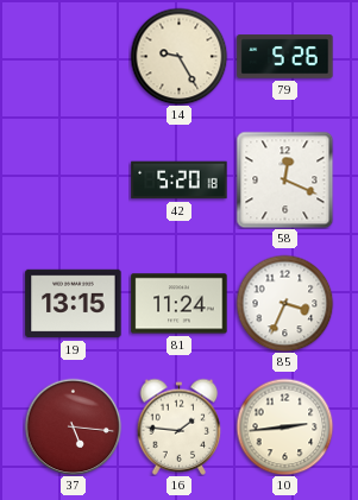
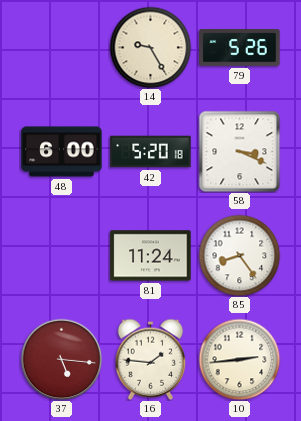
48: none -> 6:00
58: 12:19 -> 3:19
19: 13:15 -> none
85: 3:34 -> 8:24
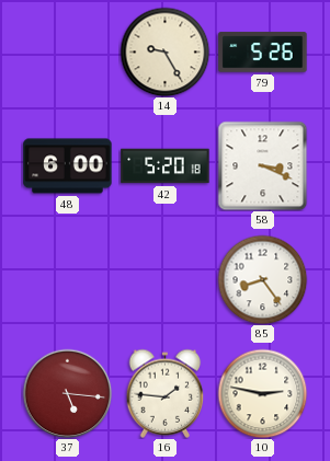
81: 11:24 -> none
10: 2:44 -> 2:47
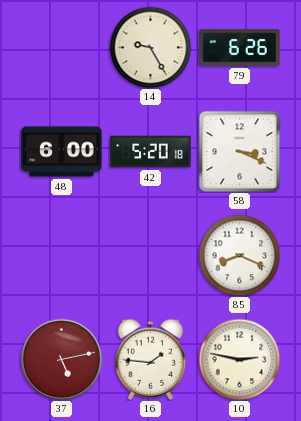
79: 5:26 -> 6:26
85: 8:24 -> 8:19
37: 5:16 -> 5:13
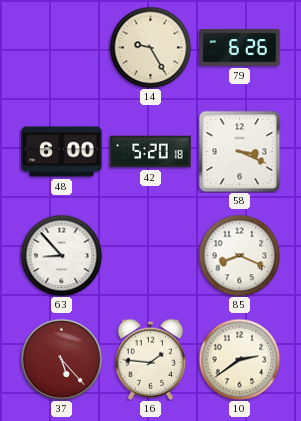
63: none -> 8:53
37: 5:13 -> 5:23
10: 2:47 -> 2:39
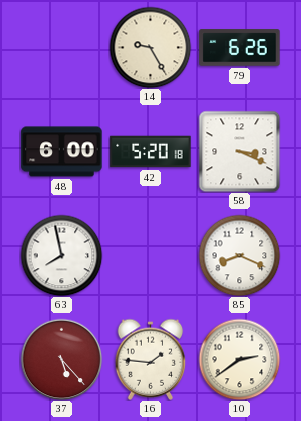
63: 8:53 -> 7:58
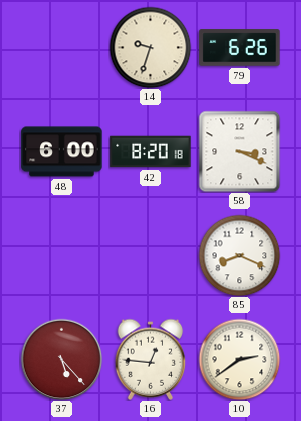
14: 9:25 -> 9:33
42: 5:20 -> 8:20
63: 7:58 -> none
16: 1:46 -> 12:46
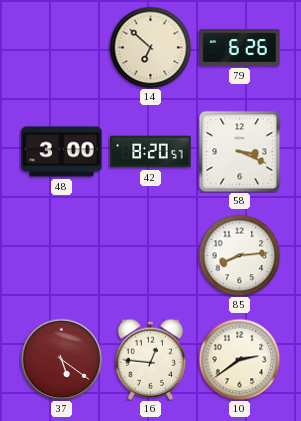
14: 9:33 -> 6:52
48: 6:00 -> 3:00
42: 8:20:18 -> 8:20:57
85: 8:19 -> 8:14
37: 5:23 -> 5:21
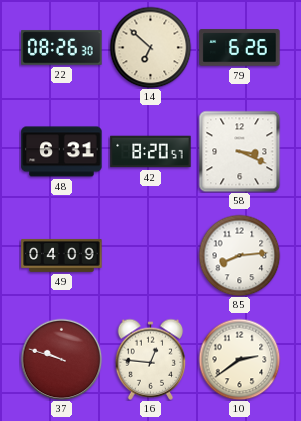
22: none -> 08:26
48: 3:00 -> 6:31
49: none -> 04:09
37: 5:21 -> 9:48
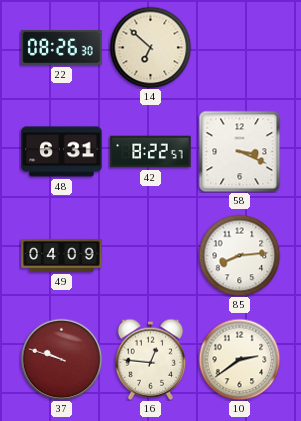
79: 6:26 -> none
42: 8:20 -> 8:22
